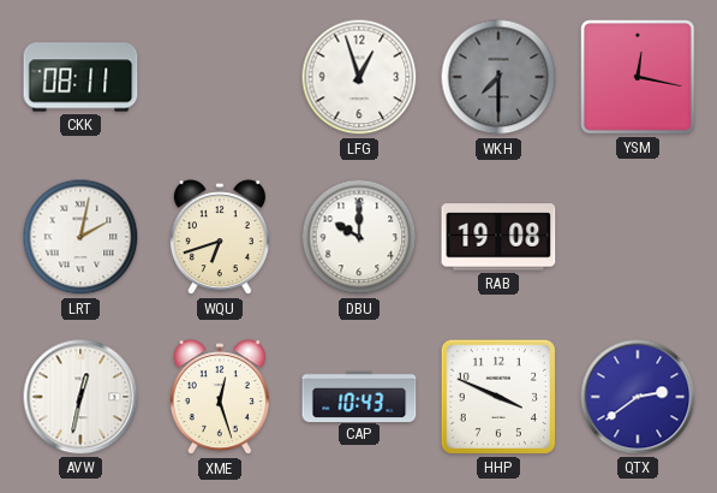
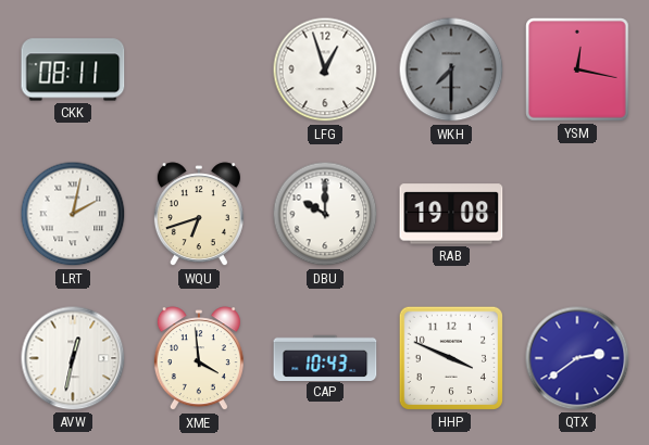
XME: 12:27 -> 3:59
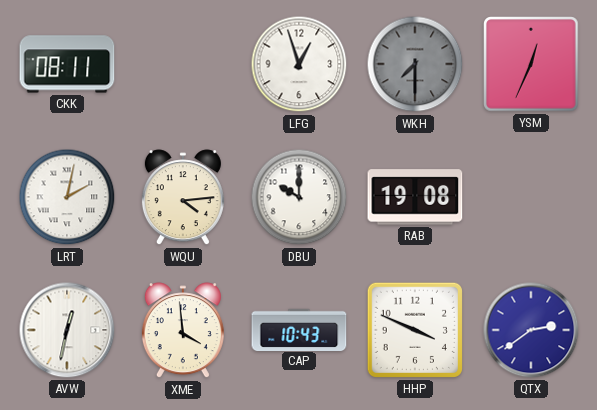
YSM: 12:17 -> 12:34
WQU: 6:42 -> 4:14
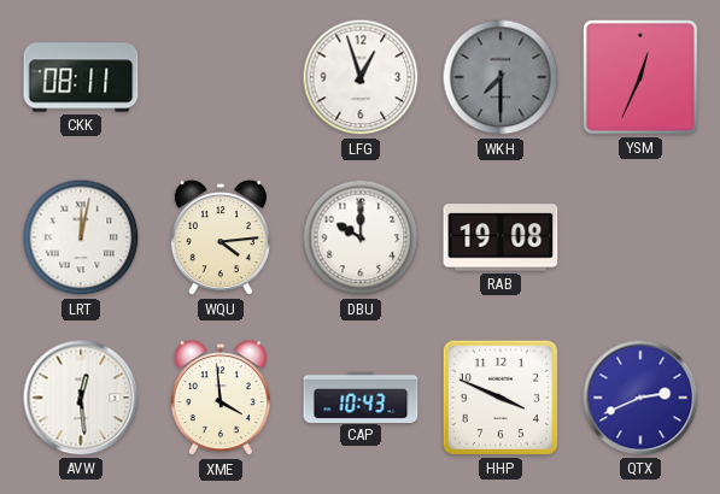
LRT: 2:02 -> 12:02
AVW: 12:32 -> 12:29
QTX: 2:39 -> 2:41
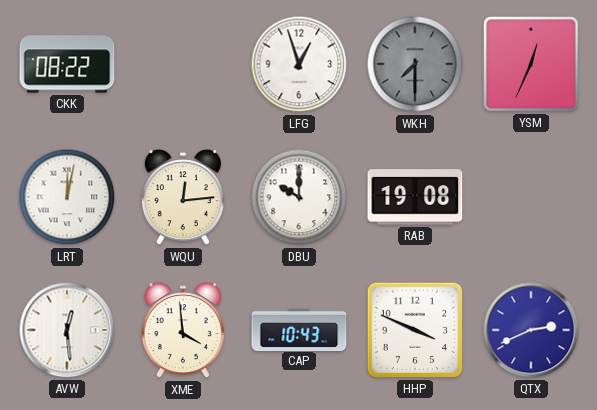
CKK: 08:11 -> 08:22
WQU: 4:14 -> 12:14
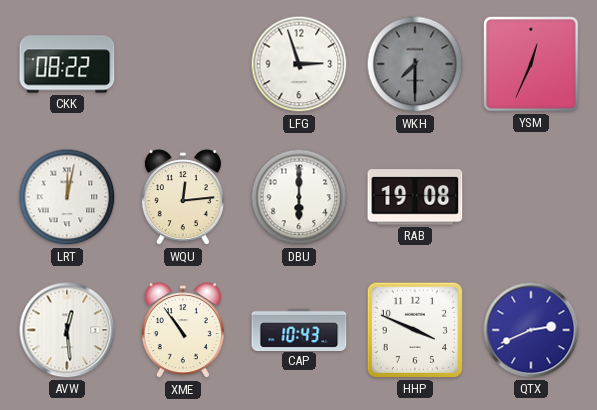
LFG: 12:57 -> 2:57
DBU: 10:00 -> 6:00
XME: 3:59 -> 10:54
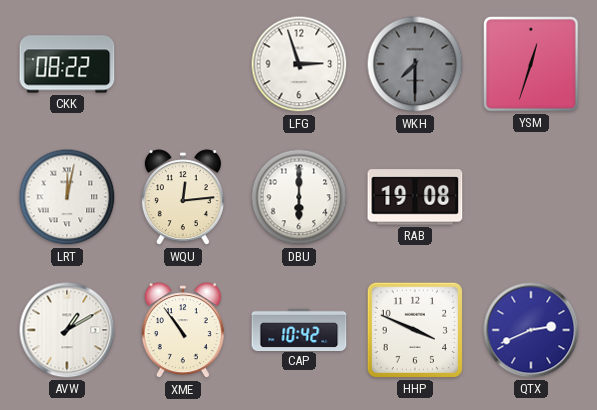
YSM: 12:34 -> 12:33
AVW: 12:29 -> 1:10
CAP: 10:43 -> 10:42
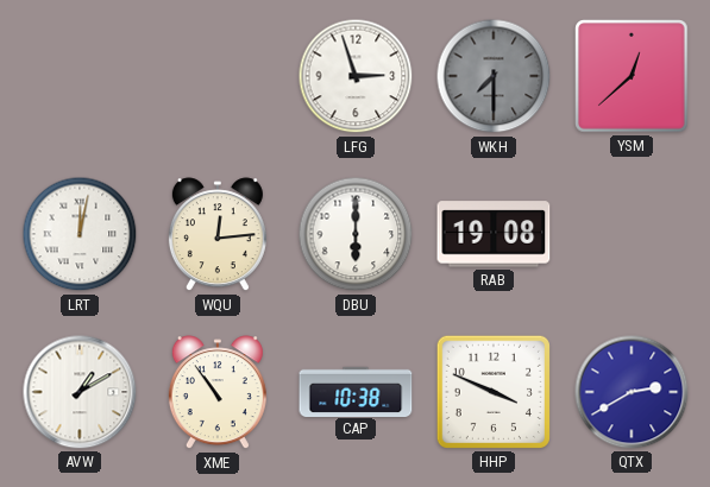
CKK: 08:22 -> none
YSM: 12:33 -> 12:38
CAP: 10:42 -> 10:38
QTX: 2:41 -> 2:40
